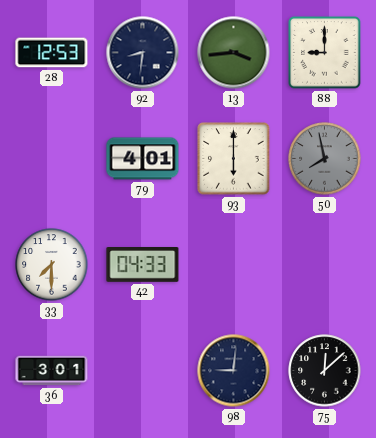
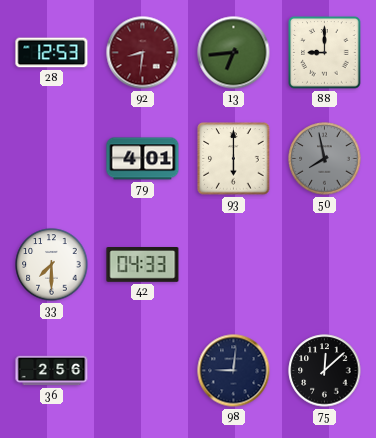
92 dial: navy -> burgundy
13: 3:44 -> 6:44
36: 3:01 -> 2:56
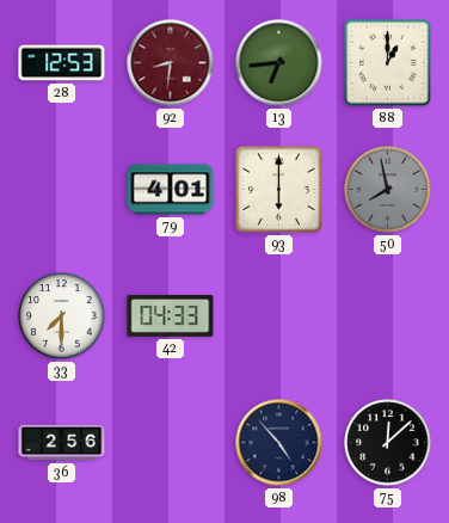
88: 9:00 -> 1:00
98: 9:01 -> 4:53
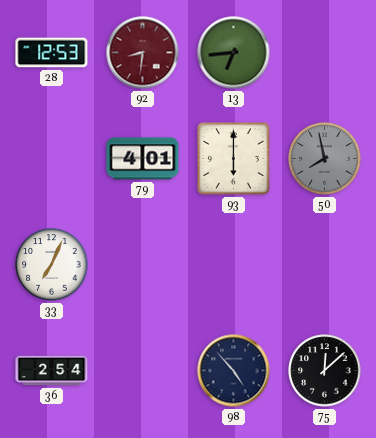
88: 1:00 -> none
33: 7:30 -> 7:04
42: 04:33 -> none
36: 2:56 -> 2:54
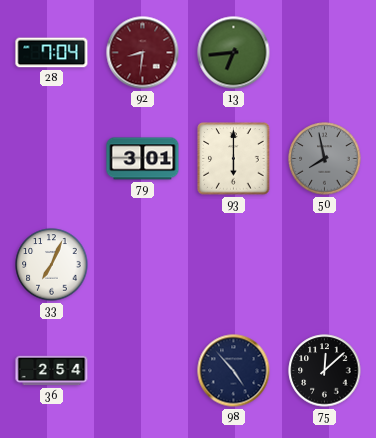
28: 12:53 -> 7:04
79: 4:01 -> 3:01
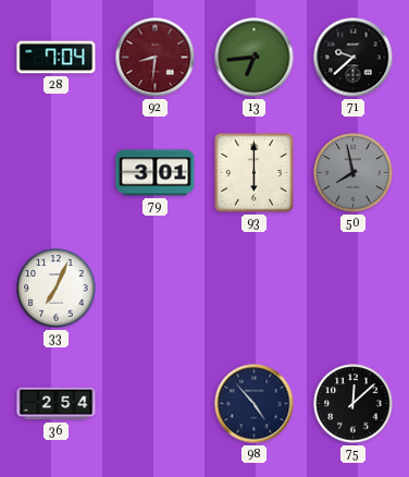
71: none -> 9:38
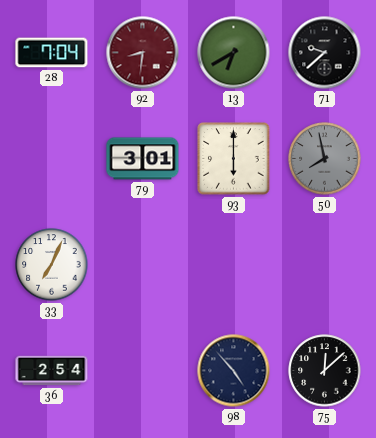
13: 6:44 -> 6:40
